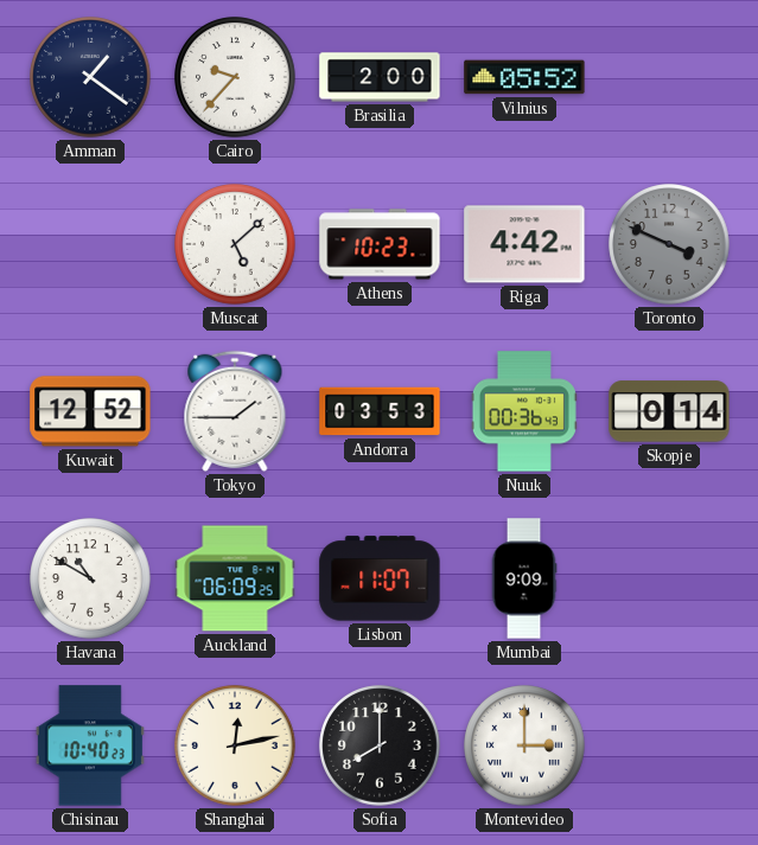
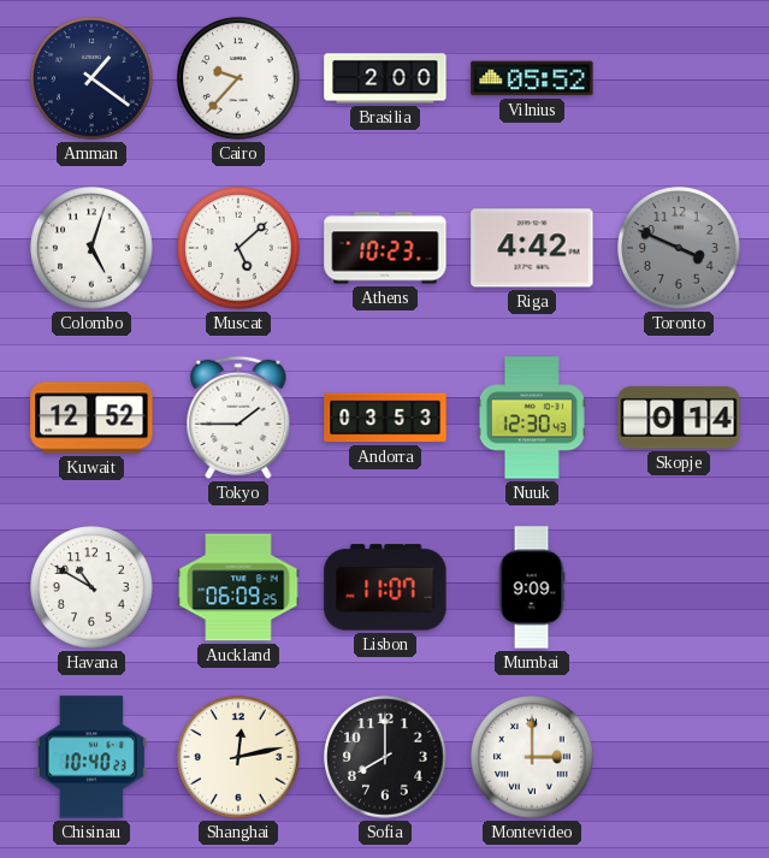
Colombo: none -> 5:03
Nuuk: 00:36 -> 12:30
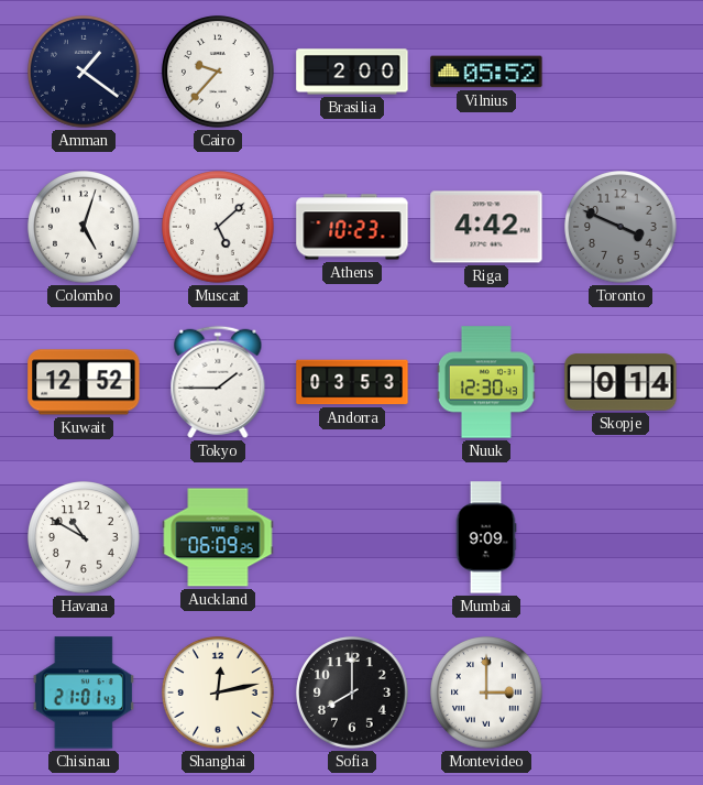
Lisbon: 11:07 -> none
Chisinau: 10:40 -> 21:01
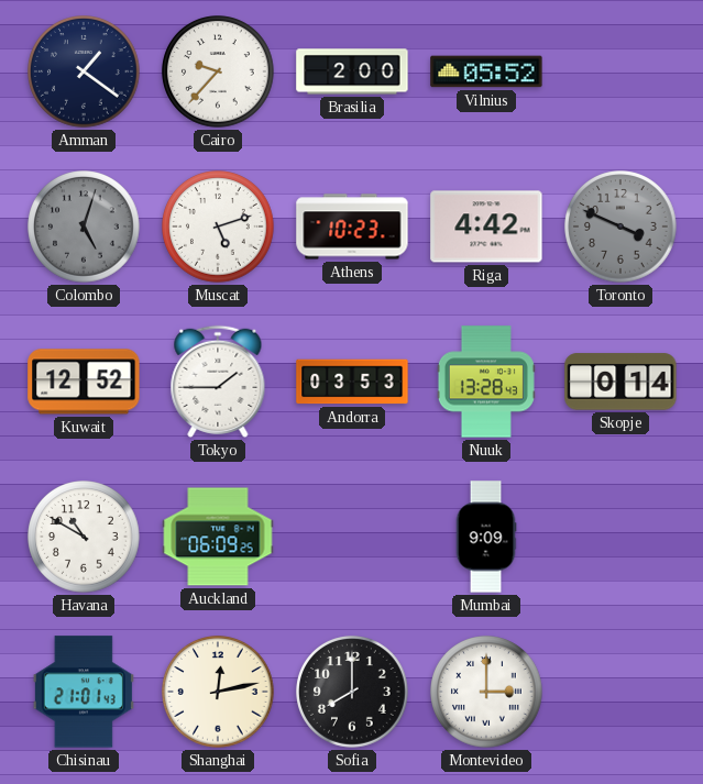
Colombo dial: white -> grey
Muscat: 5:08 -> 5:12
Nuuk: 12:30 -> 13:28
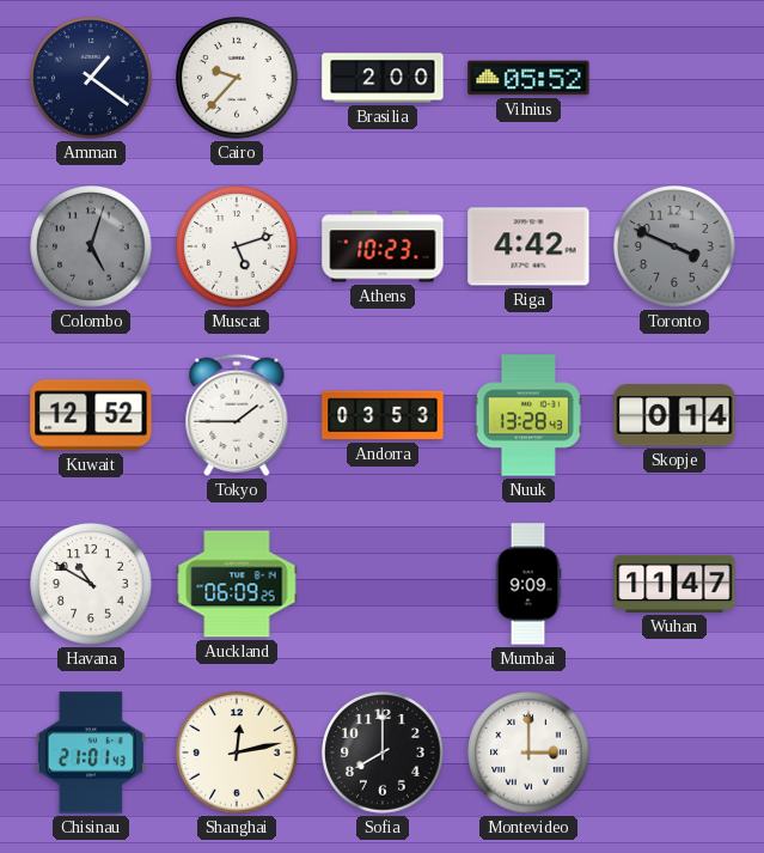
Wuhan: none -> 11:47
